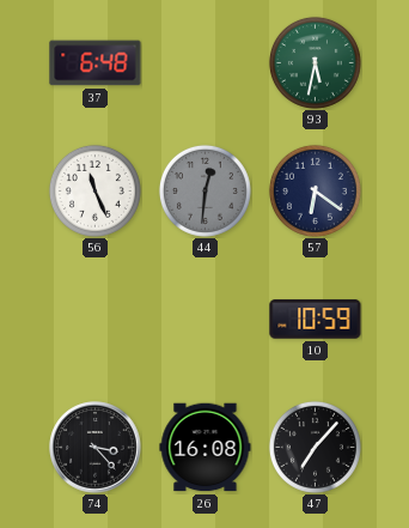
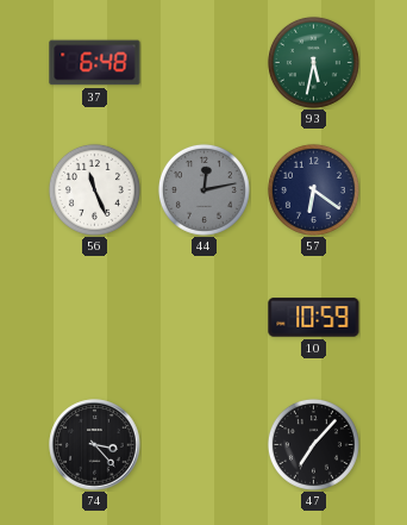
44: 12:31 -> 12:13
26: 16:08 -> none
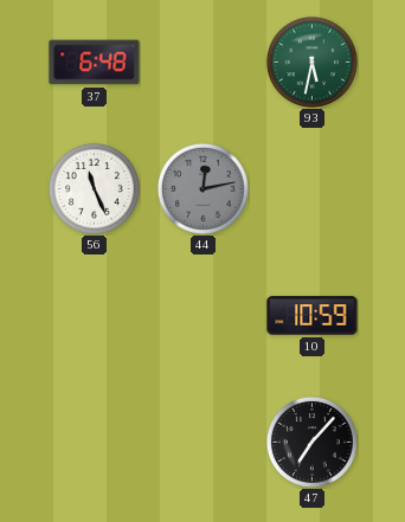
57: 6:21 -> none
74: 3:23 -> none
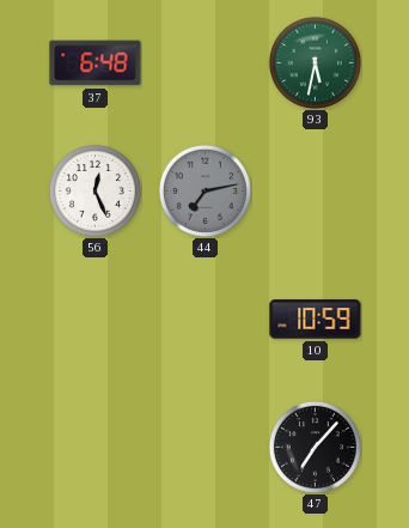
56: 11:26 -> 12:26
44: 12:13 -> 7:13
